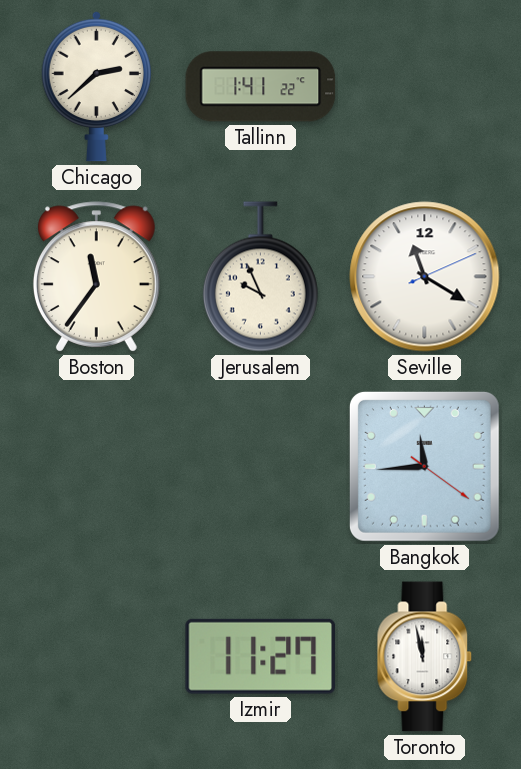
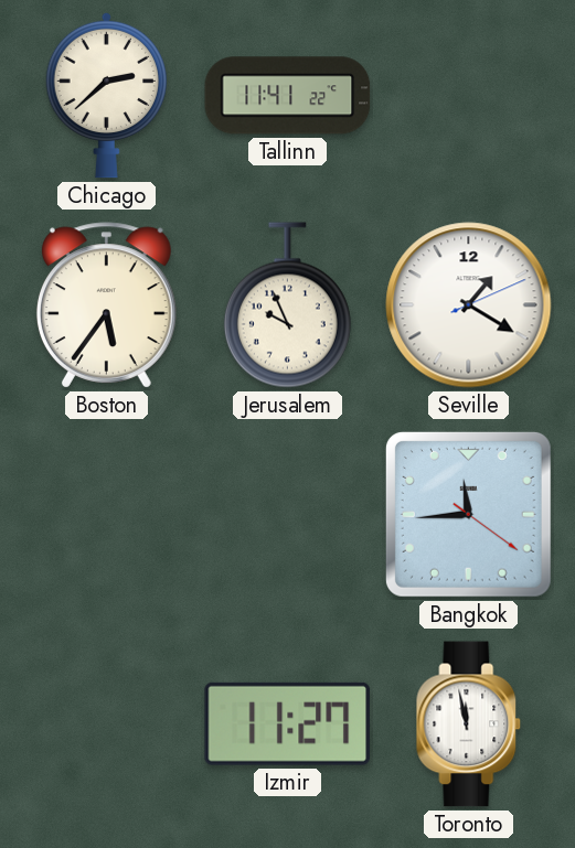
Tallinn: 1:41 -> 11:41
Boston: 11:36 -> 5:36
Seville: 11:20 -> 1:20
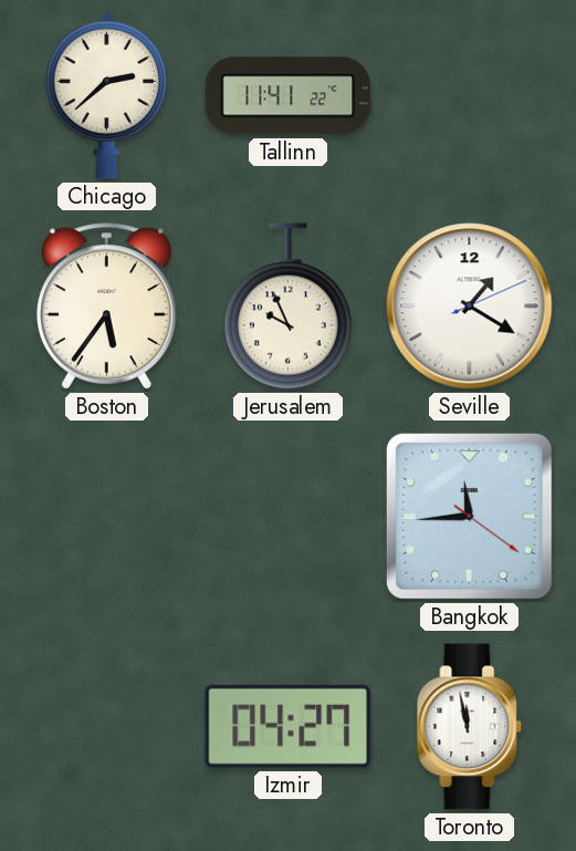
Izmir: 11:27 -> 04:27
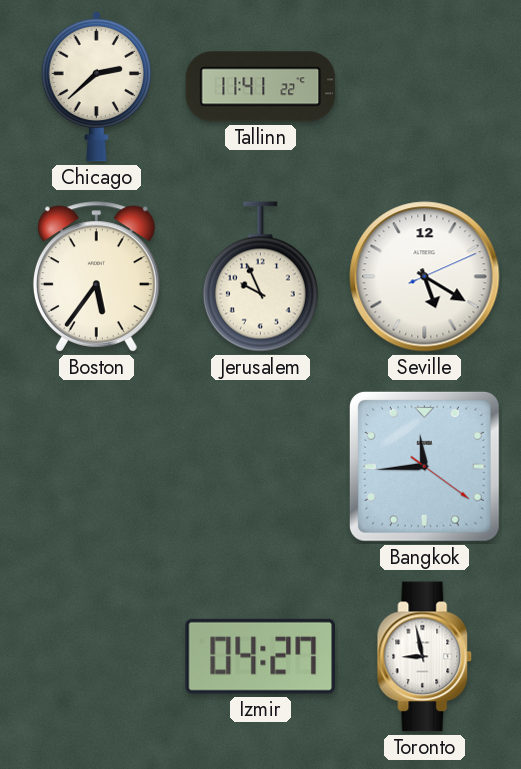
Seville: 1:20 -> 5:20
Toronto: 11:58 -> 8:58
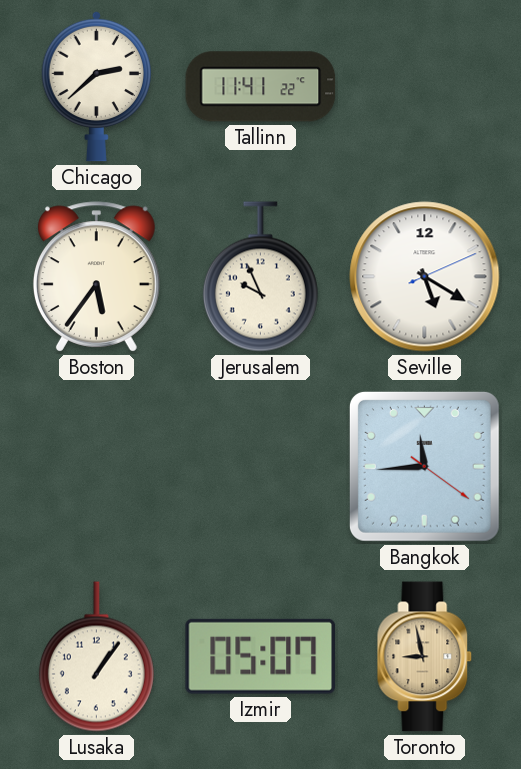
Lusaka: none -> 1:06
Izmir: 04:27 -> 05:07
Toronto dial: white -> champagne
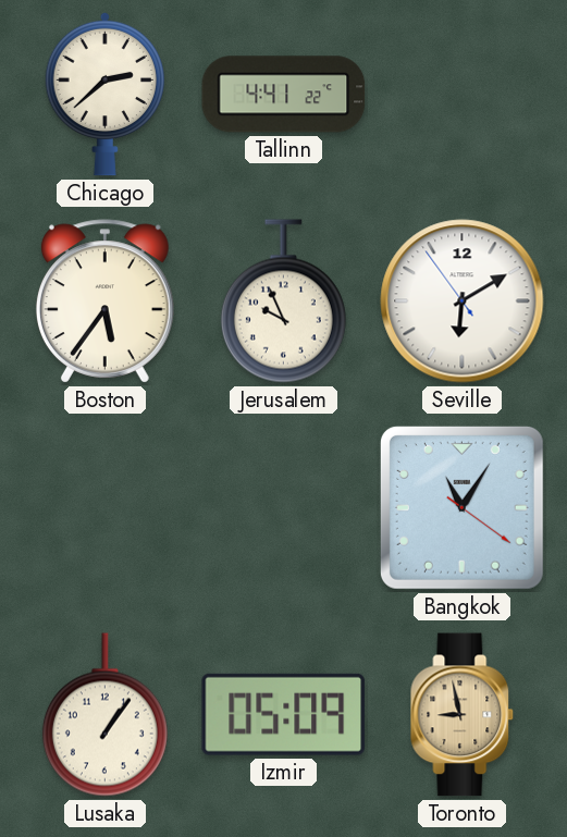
Tallinn: 11:41 -> 4:41
Seville: 5:20 -> 6:09
Bangkok: 11:44 -> 11:05
Izmir: 05:07 -> 05:09
